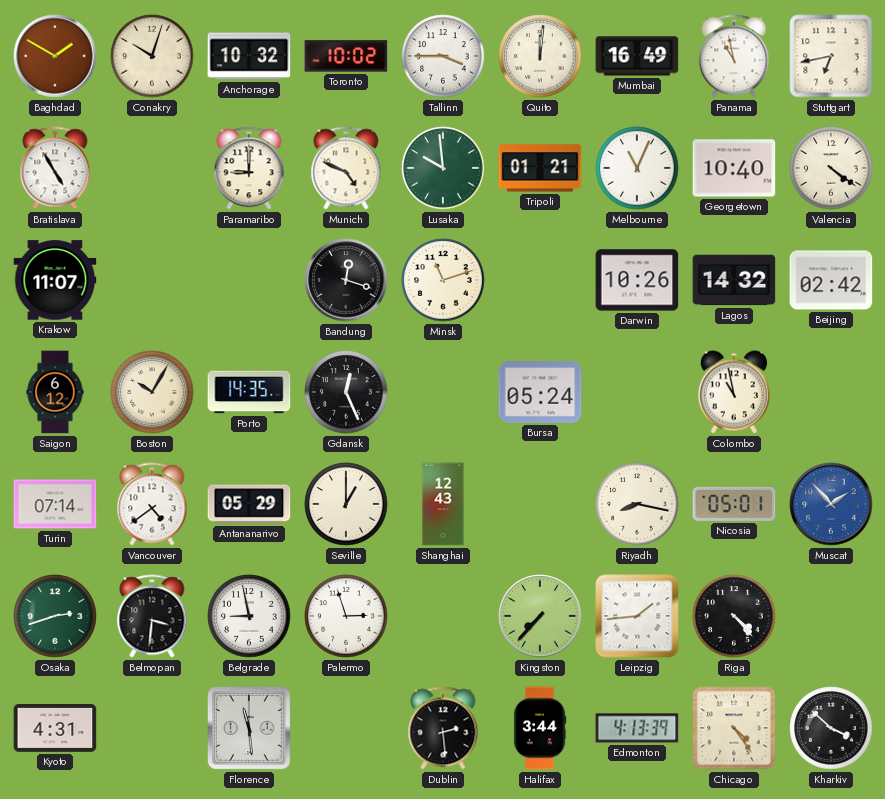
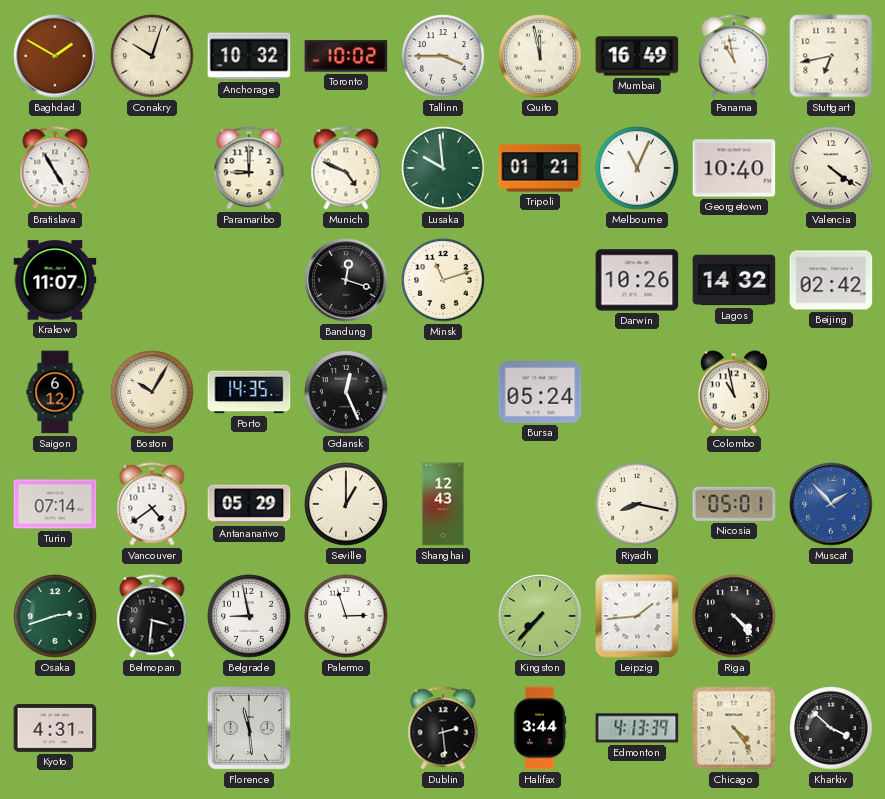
Quito: 12:01 -> 11:58
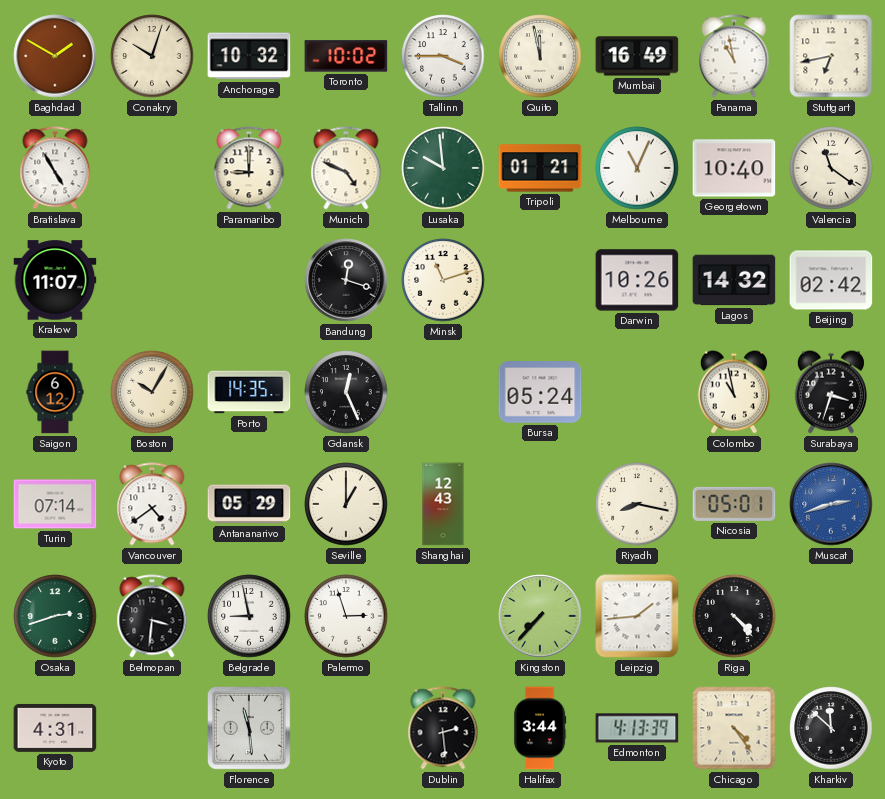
Valencia: 4:21 -> 11:21
Surabaya: none -> 3:33
Muscat: 1:53 -> 2:42
Kharkiv: 3:52 -> 11:52
